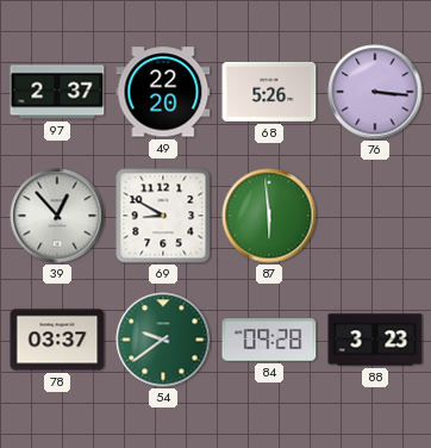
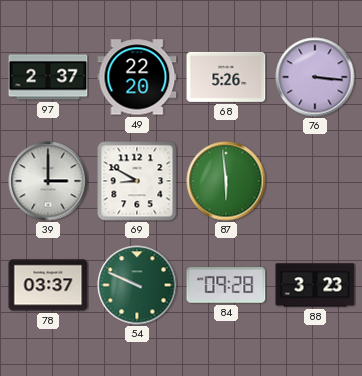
39: 12:53 -> 3:00
54: 9:39 -> 9:49
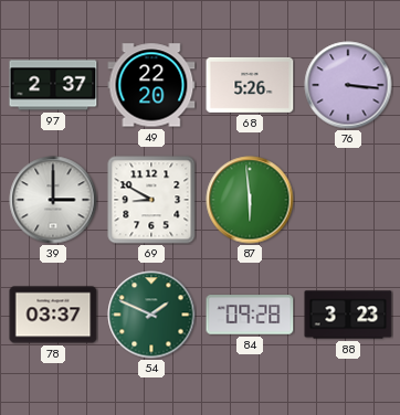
54: 9:49 -> 1:49
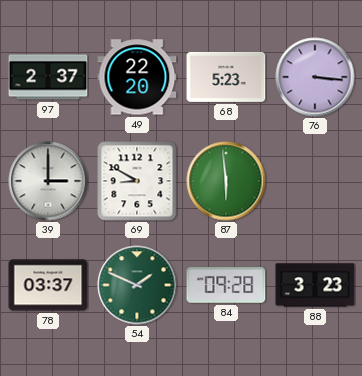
68: 5:26 -> 5:23
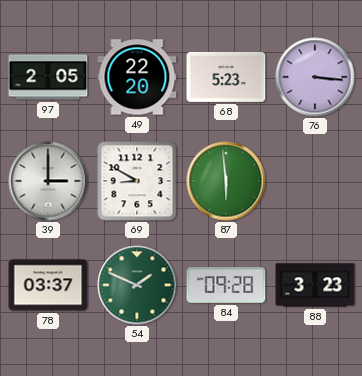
97: 2:37 -> 2:05
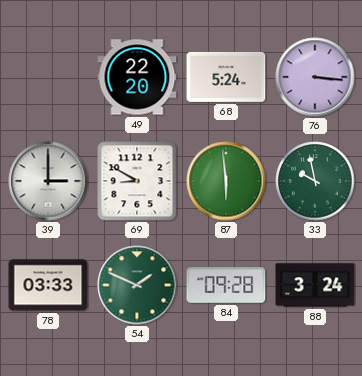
97: 2:05 -> none
68: 5:23 -> 5:24
33: none -> 9:58
78: 03:37 -> 03:33
88: 3:23 -> 3:24
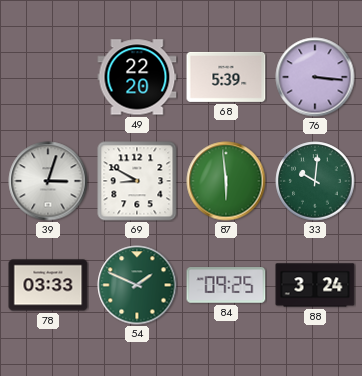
68: 5:24 -> 5:39
39: 3:00 -> 3:03
33: 9:58 -> 10:01
84: 09:28 -> 09:25
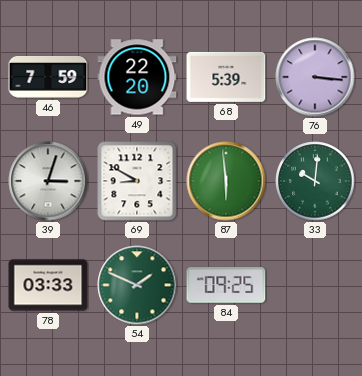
46: none -> 7:59
88: 3:24 -> none
